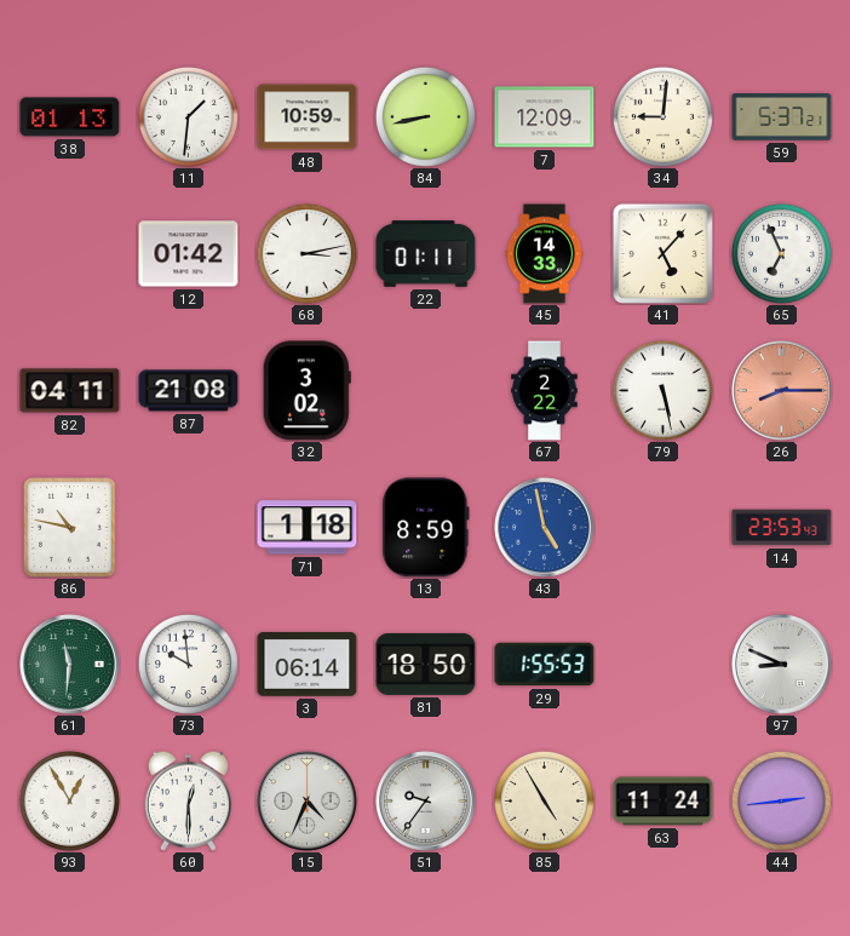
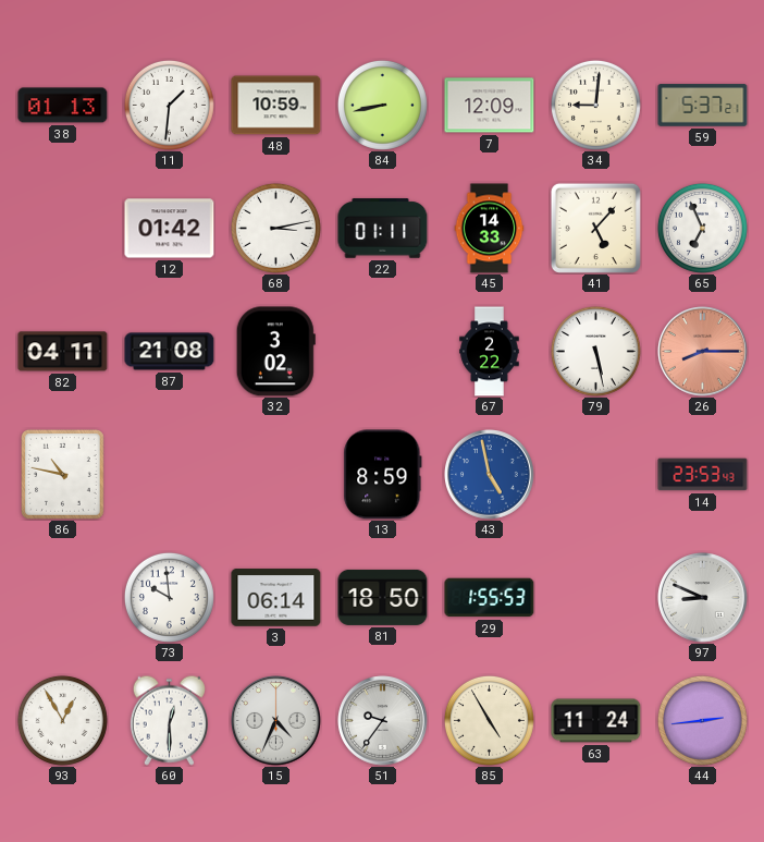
71: 1:18 -> none
61: 11:31 -> none
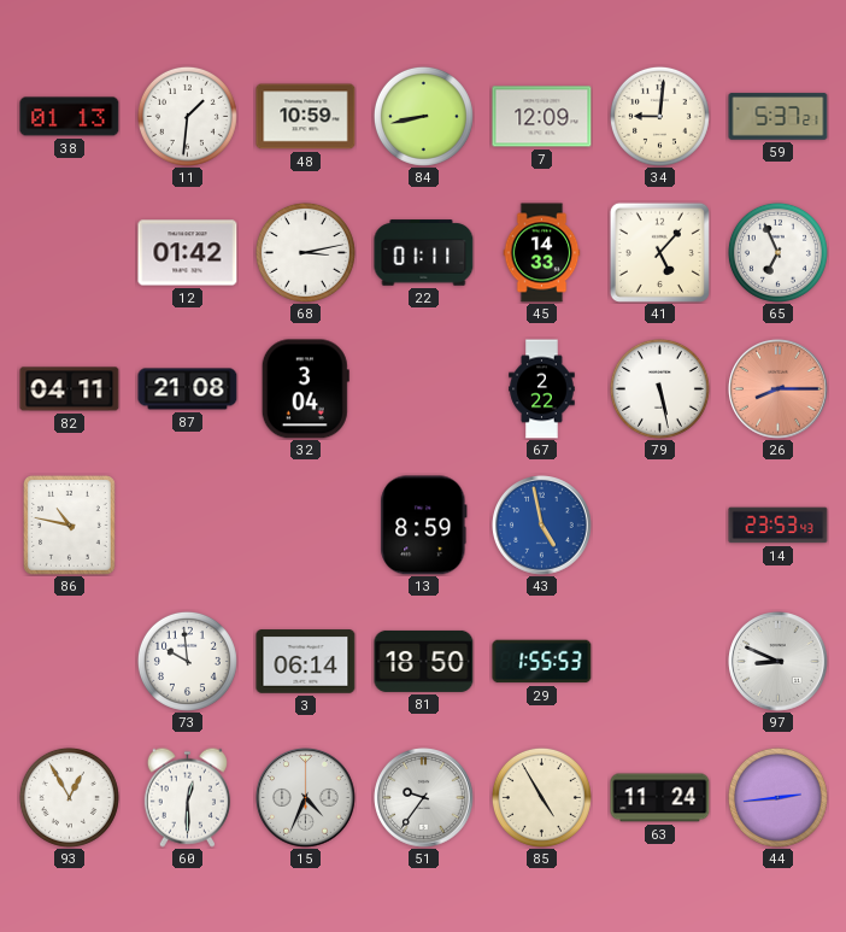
32: 3:02 -> 3:04
